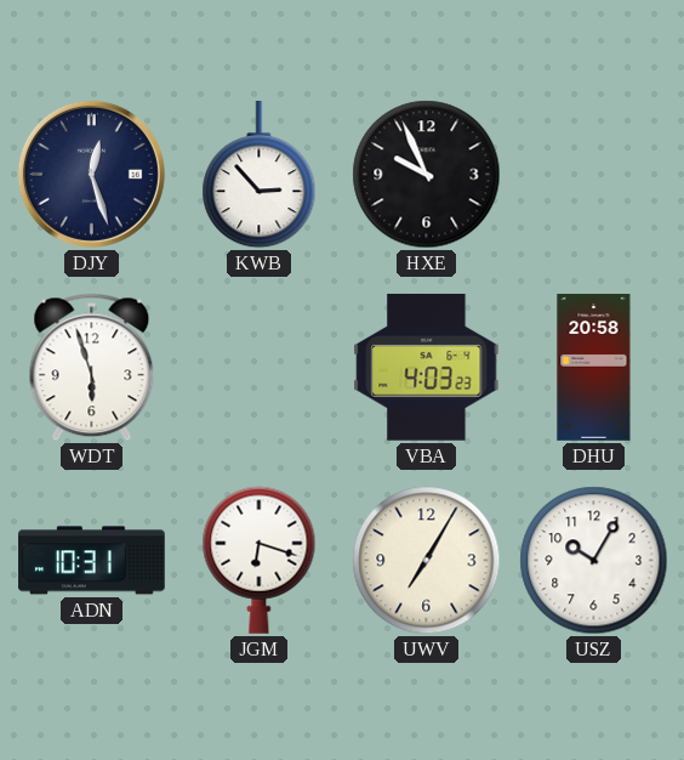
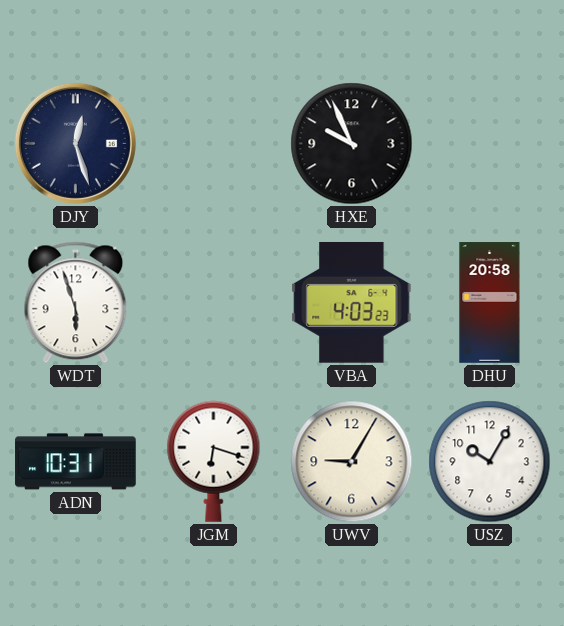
KWB: 2:53 -> none
UWV: 7:05 -> 9:05
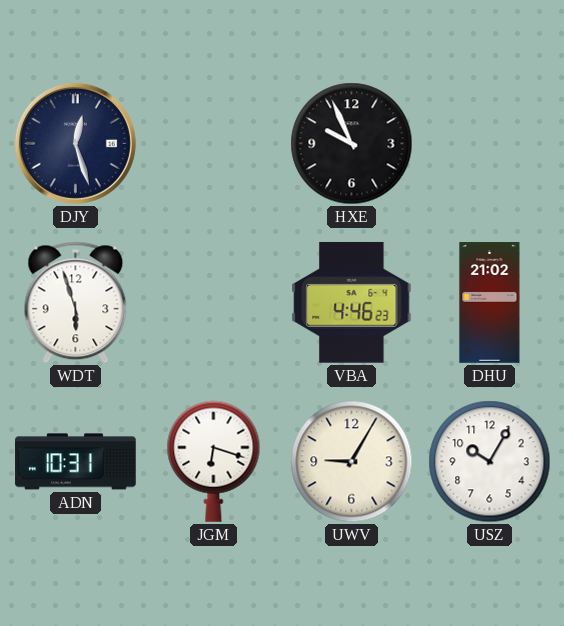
VBA: 4:03 -> 4:46
DHU: 20:58 -> 21:02
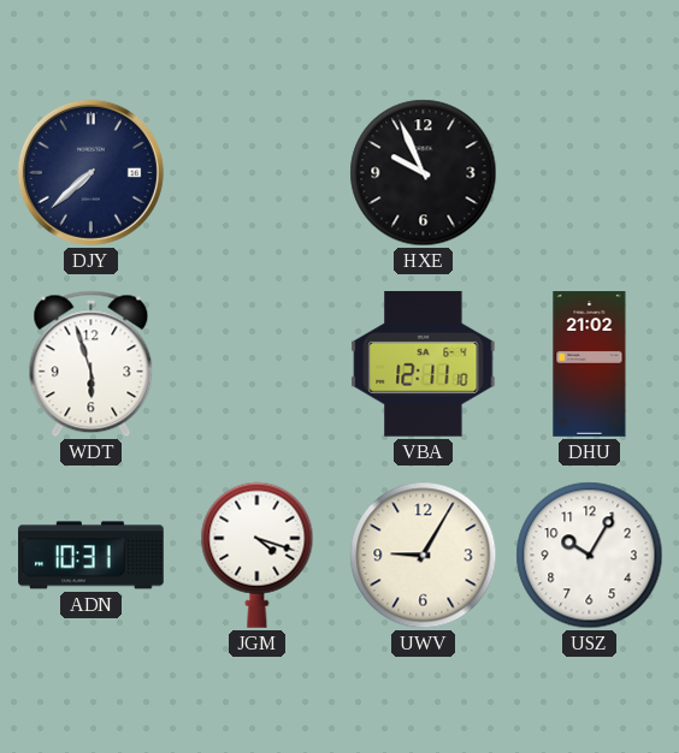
DJY: 12:27 -> 7:38
VBA: 4:46 -> 12:11
JGM: 6:18 -> 4:18
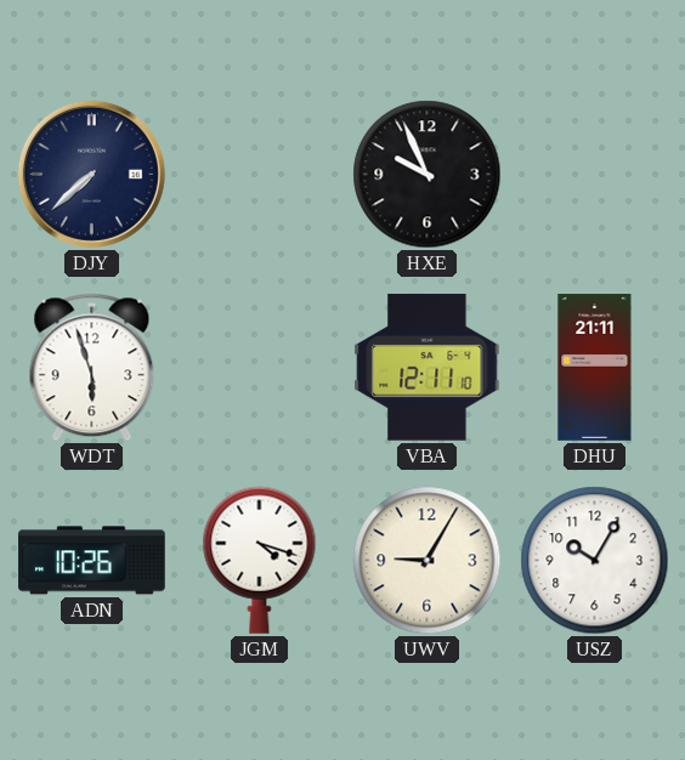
DHU: 21:02 -> 21:11
ADN: 10:31 -> 10:26
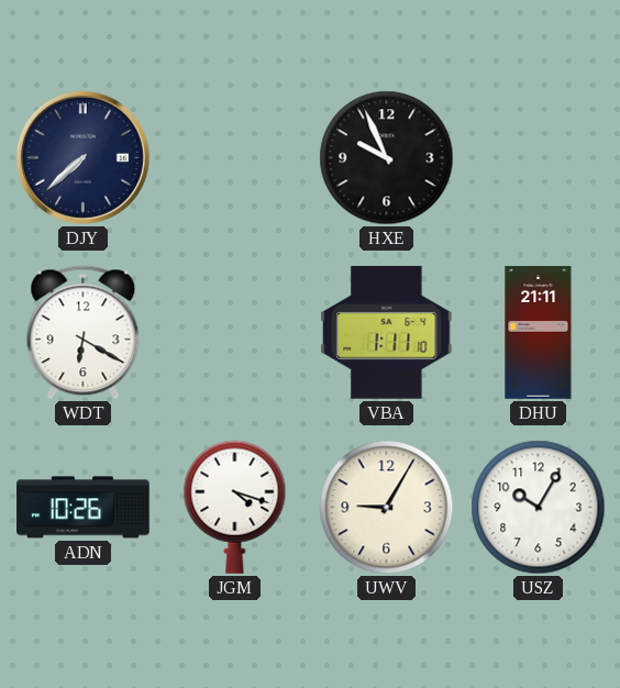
WDT: 5:57 -> 6:20
VBA: 12:11 -> 1:11
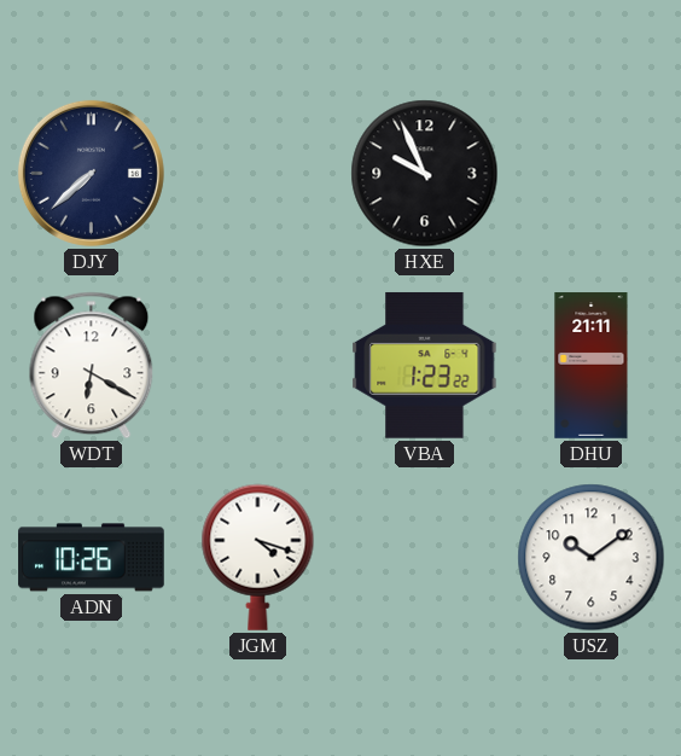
VBA: 1:11 -> 1:23
UWV: 9:05 -> none
USZ: 10:05 -> 10:09
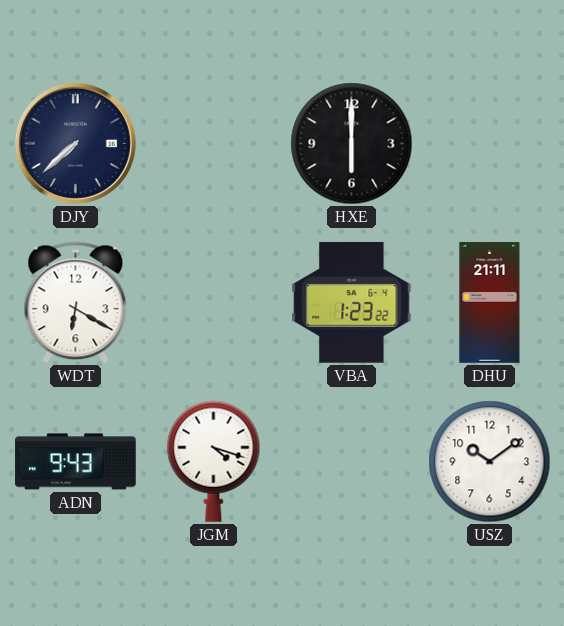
HXE: 9:56 -> 6:00
ADN: 10:26 -> 9:43
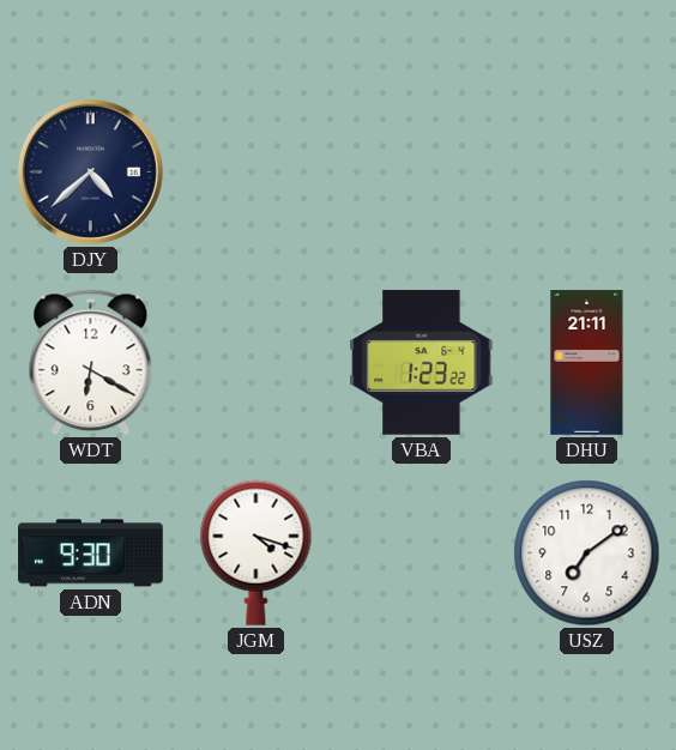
DJY: 7:38 -> 4:38
HXE: 6:00 -> none
ADN: 9:43 -> 9:30
USZ: 10:09 -> 7:09
